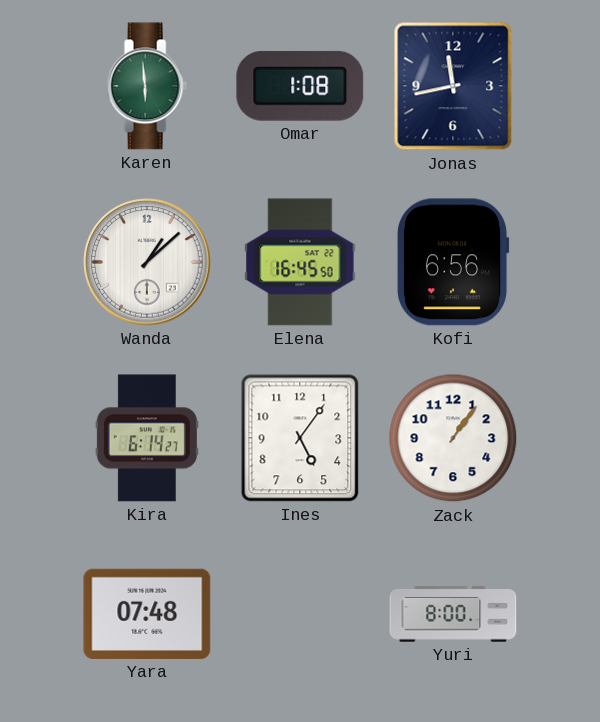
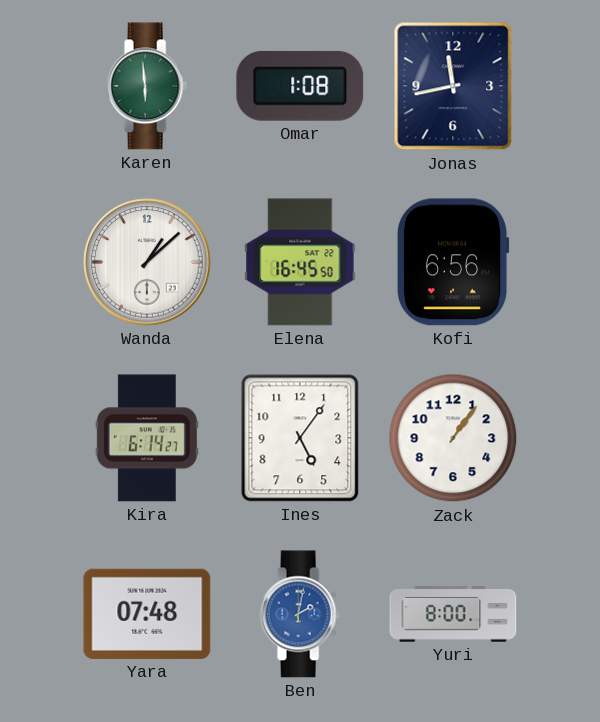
Ben: none -> 2:02
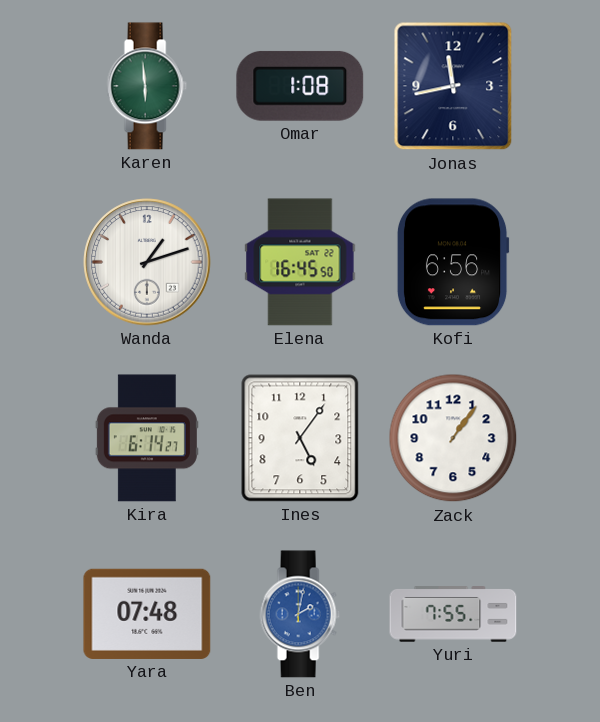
Wanda: 1:08 -> 1:12
Yuri: 8:00 -> 7:55
